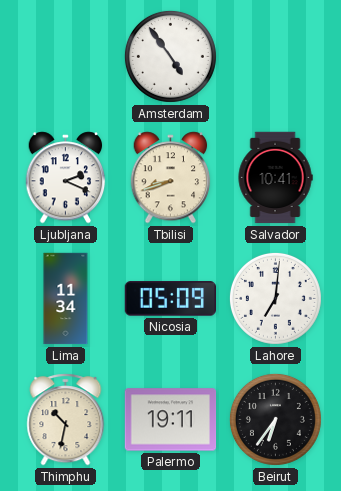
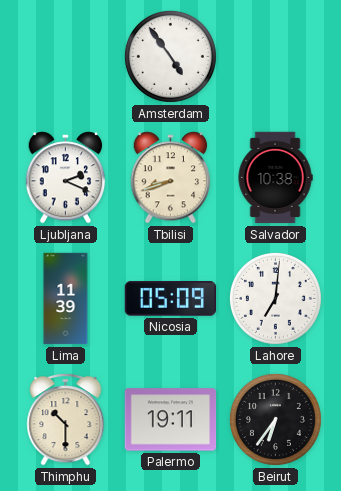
Salvador: 10:41 -> 10:38
Lima: 11:34 -> 11:39
Thimphu: 10:32 -> 10:30
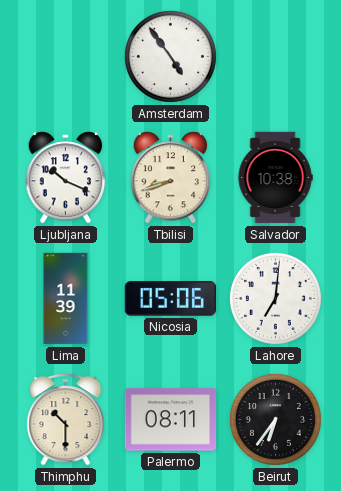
Ljubljana: 2:19 -> 10:19
Nicosia: 05:09 -> 05:06
Palermo: 19:11 -> 08:11
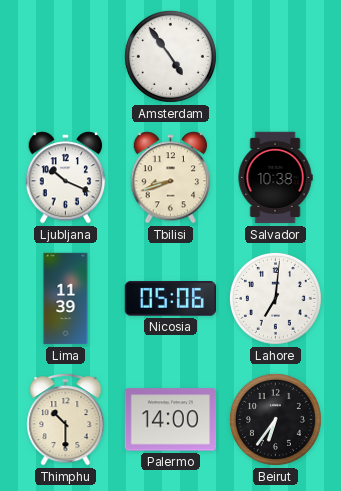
Palermo: 08:11 -> 14:00
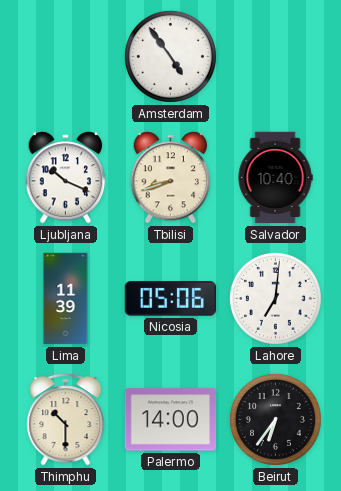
Salvador: 10:38 -> 10:40
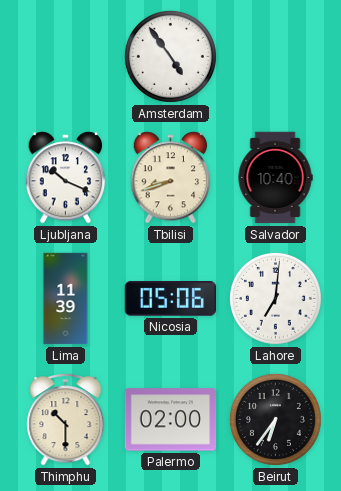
Palermo: 14:00 -> 02:00
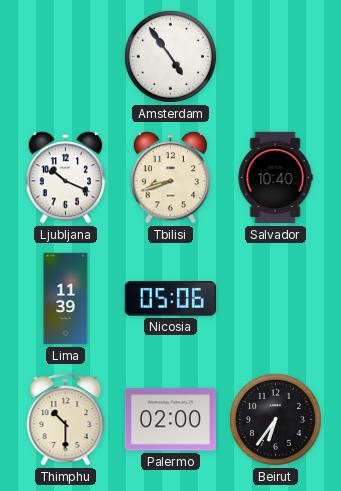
Lahore: 7:01 -> none
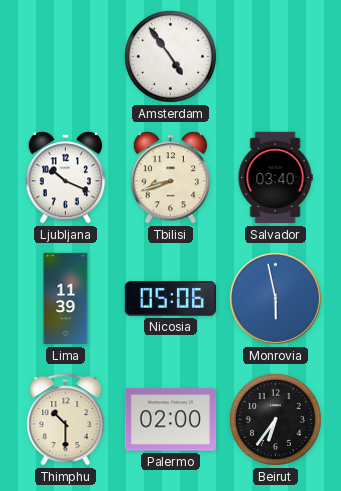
Salvador: 10:40 -> 03:40
Monrovia: none -> 5:58
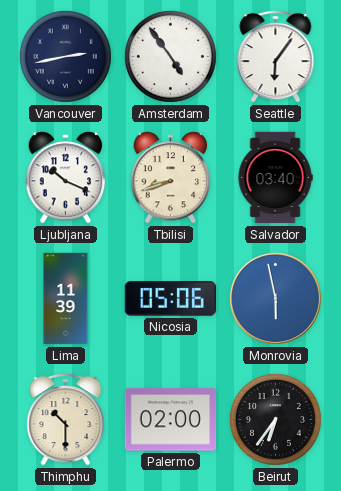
Vancouver: none -> 2:43
Seattle: none -> 6:06
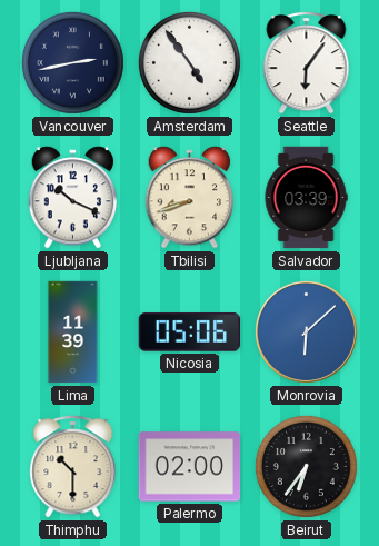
Salvador: 03:40 -> 03:39
Monrovia: 5:58 -> 6:08
